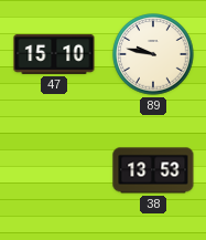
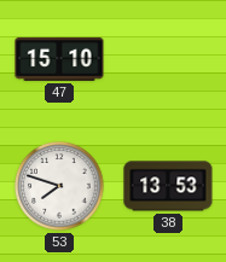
89: 9:47 -> none
53: none -> 7:48
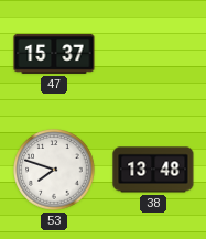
47: 15:10 -> 15:37
38: 13:53 -> 13:48
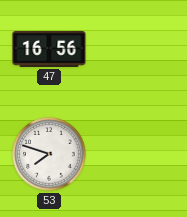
47: 15:37 -> 16:56
38: 13:48 -> none
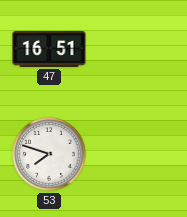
47: 16:56 -> 16:51
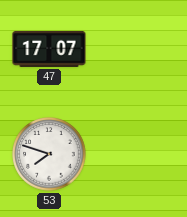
47: 16:51 -> 17:07
